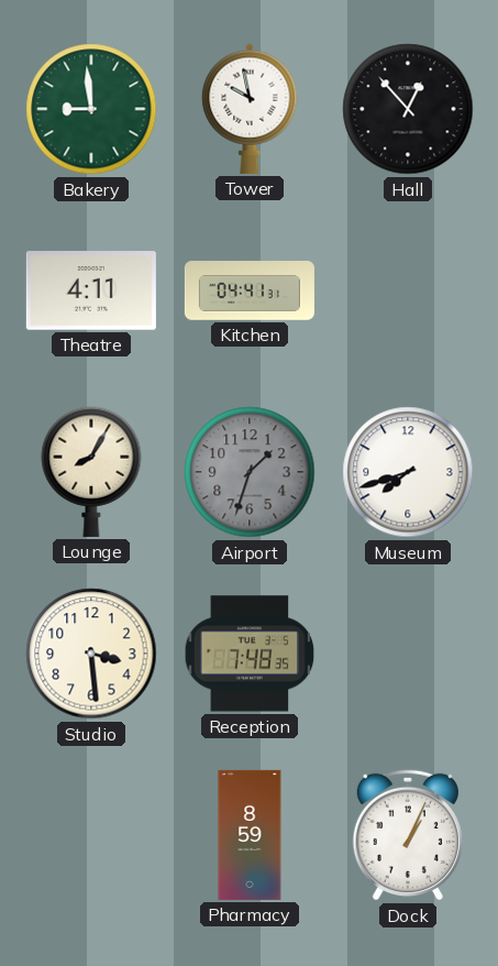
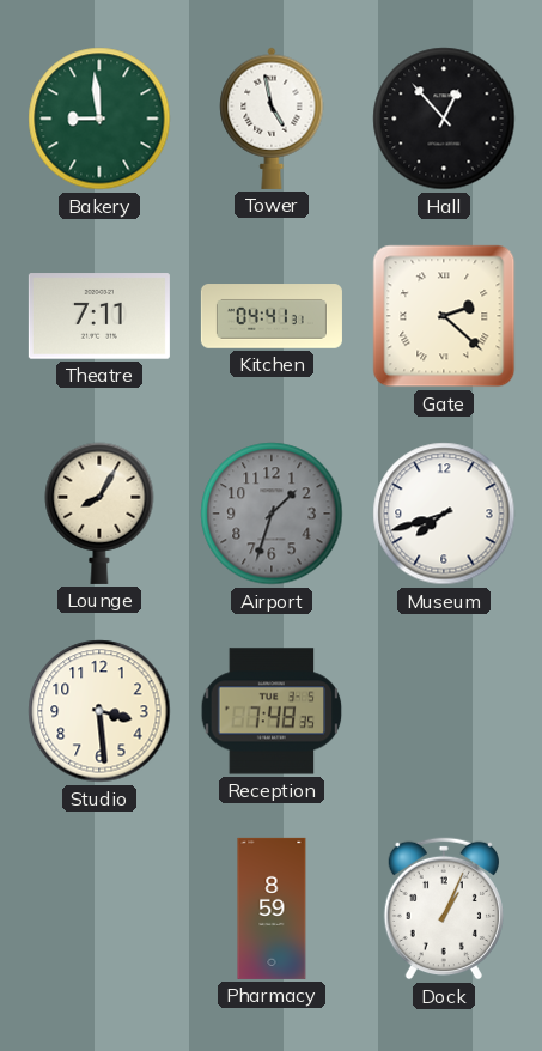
Tower: 9:58 -> 4:58
Theatre: 4:11 -> 7:11
Gate: none -> 2:22
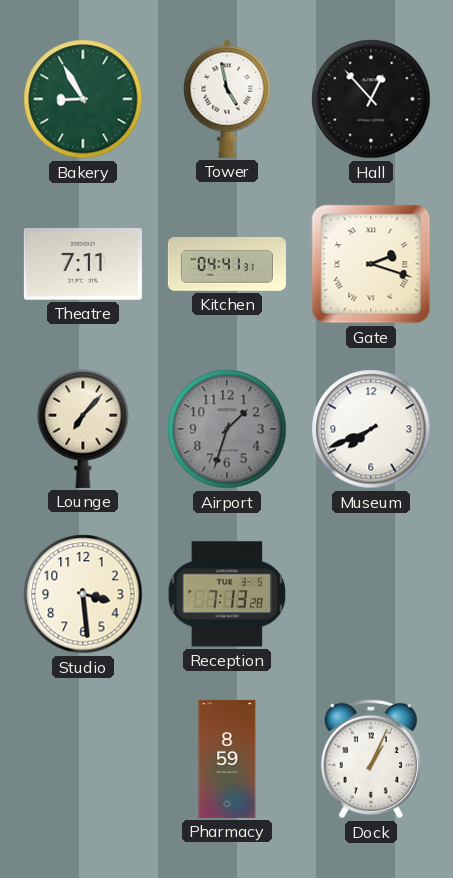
Bakery: 8:59 -> 8:55
Gate: 2:22 -> 2:18
Lounge: 8:05 -> 7:07
Museum: 7:42 -> 7:41
Reception: 7:48 -> 7:13
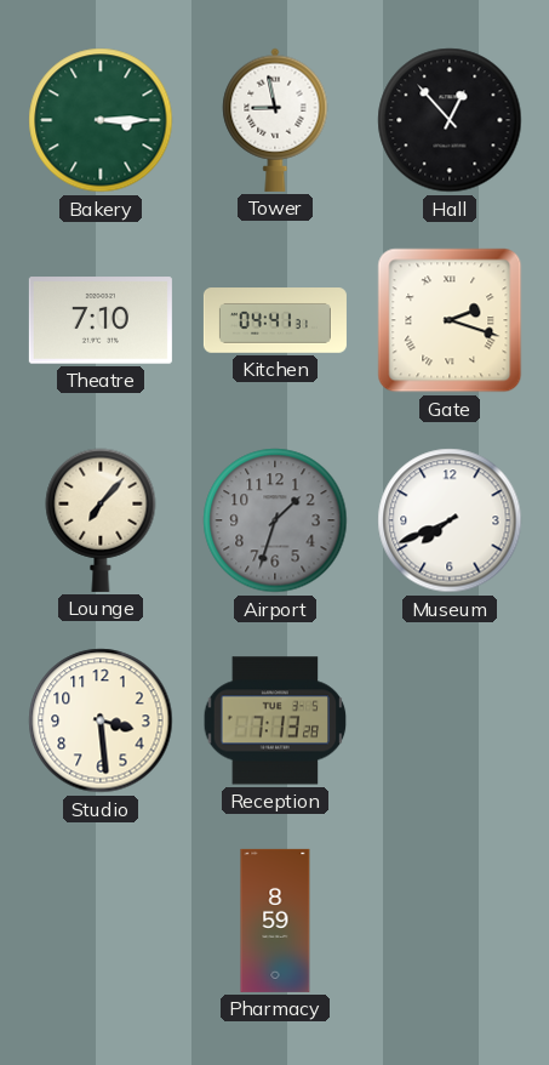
Bakery: 8:55 -> 3:15
Tower: 4:58 -> 8:58
Theatre: 7:11 -> 7:10
Dock: 1:04 -> none
